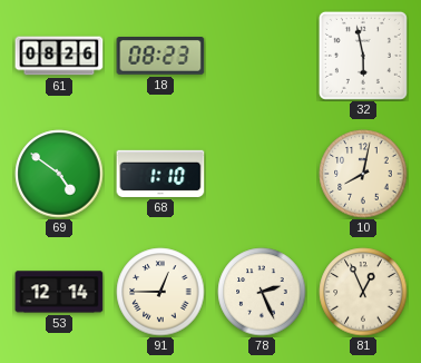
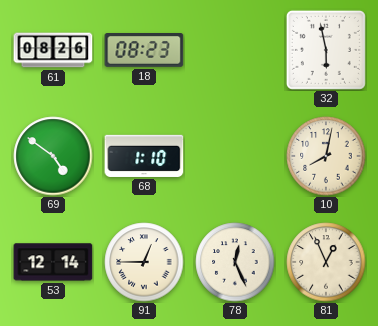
78: 2:26 -> 12:26
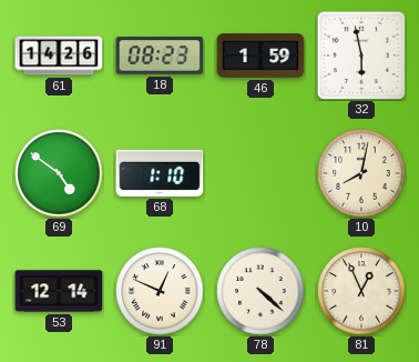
61: 08:26 -> 14:26
46: none -> 1:59
91: 12:45 -> 12:49
78: 12:26 -> 4:22
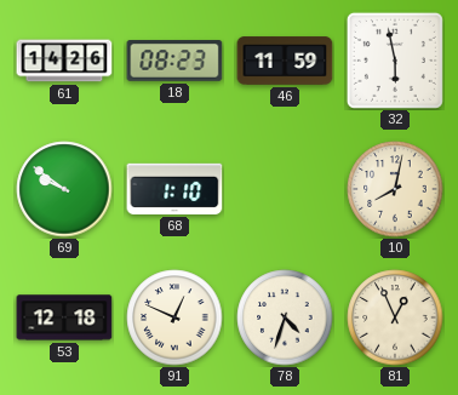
46: 1:59 -> 11:59
69: 4:51 -> 9:51
53: 12:14 -> 12:18
78: 4:22 -> 4:33
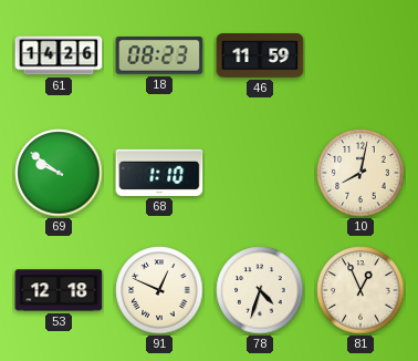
32: 5:58 -> none
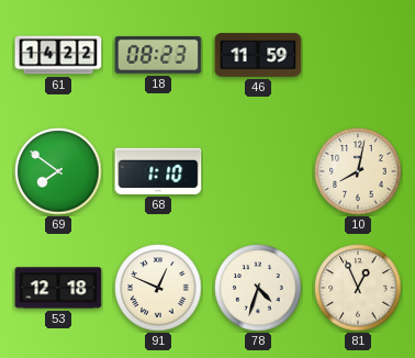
61: 14:26 -> 14:22
69: 9:51 -> 7:51
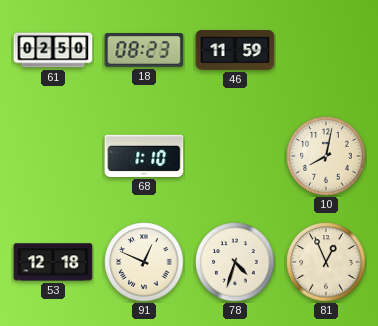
61: 14:22 -> 02:50
69: 7:51 -> none
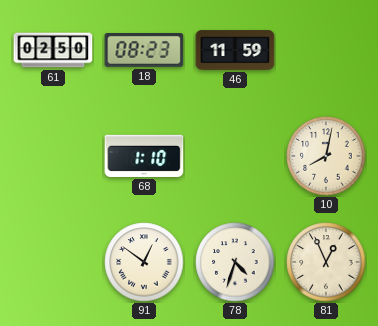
53: 12:18 -> none
91: 12:49 -> 12:51
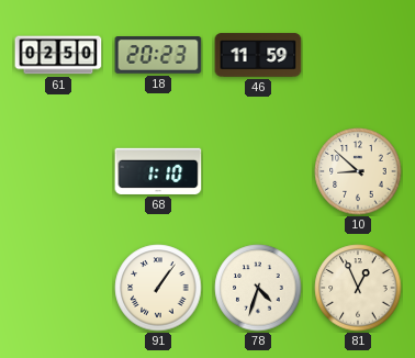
18: 08:23 -> 20:23
10: 8:02 -> 8:52
91: 12:51 -> 1:06
